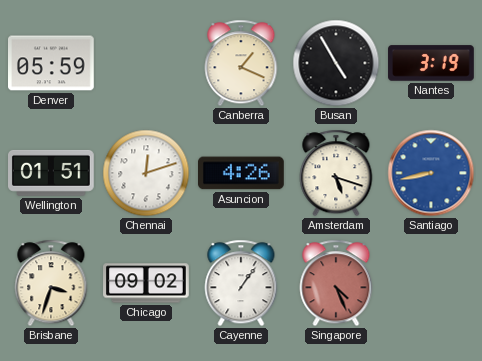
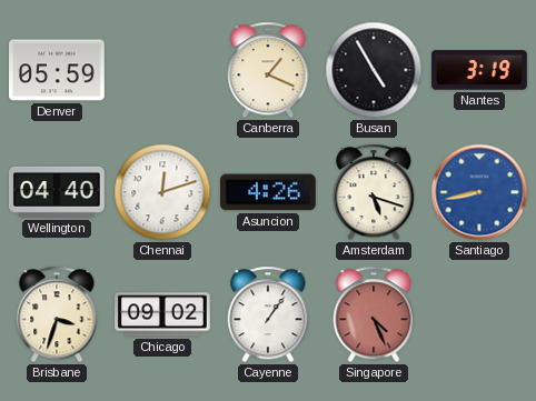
Wellington: 01:51 -> 04:40
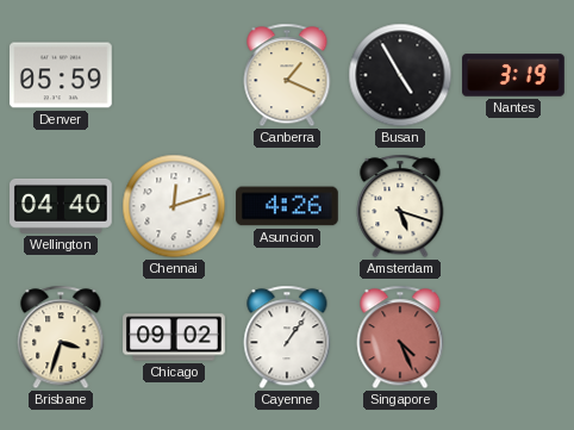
Santiago: 8:43 -> none
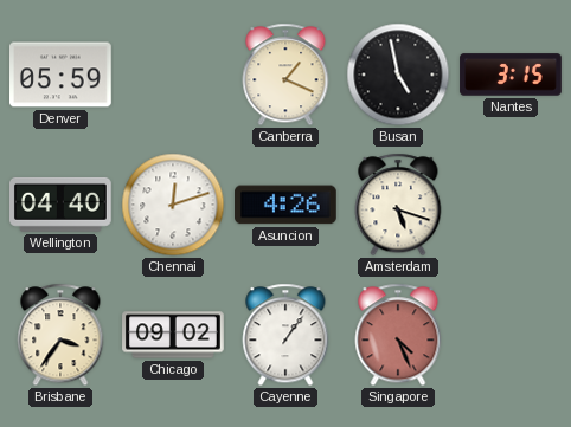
Busan: 4:55 -> 4:58
Nantes: 3:19 -> 3:15
Brisbane: 3:33 -> 3:36
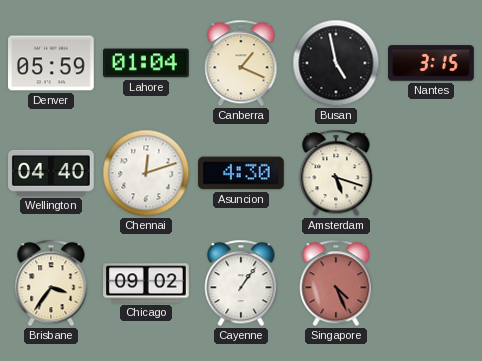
Lahore: none -> 01:04
Asuncion: 4:26 -> 4:30
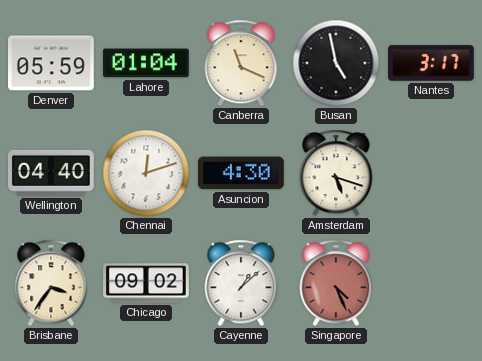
Canberra: 1:19 -> 11:19
Nantes: 3:15 -> 3:17
Cayenne: 1:06 -> 1:08
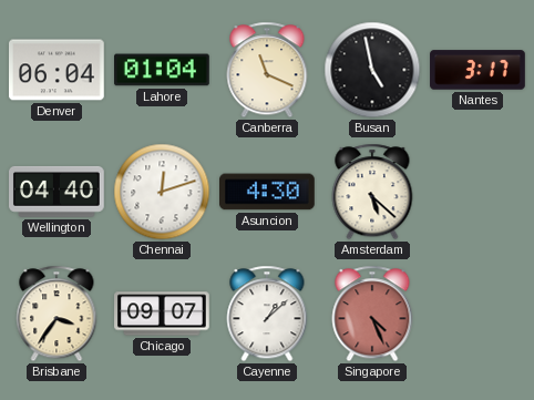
Denver: 05:59 -> 06:04
Amsterdam: 5:18 -> 5:22
Chicago: 09:02 -> 09:07
